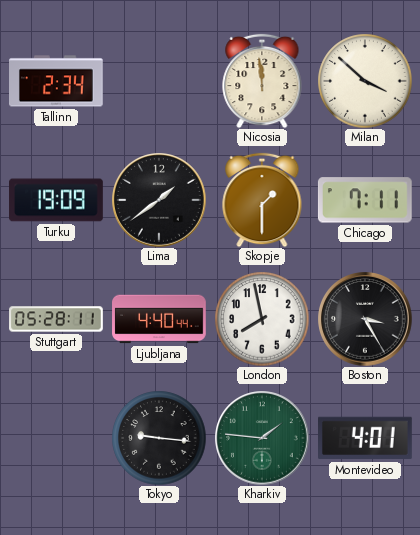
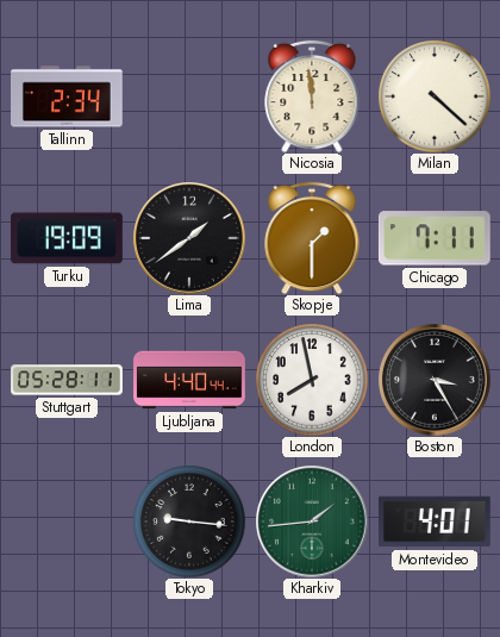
Milan: 3:52 -> 4:22
Kharkiv: 1:46 -> 1:44
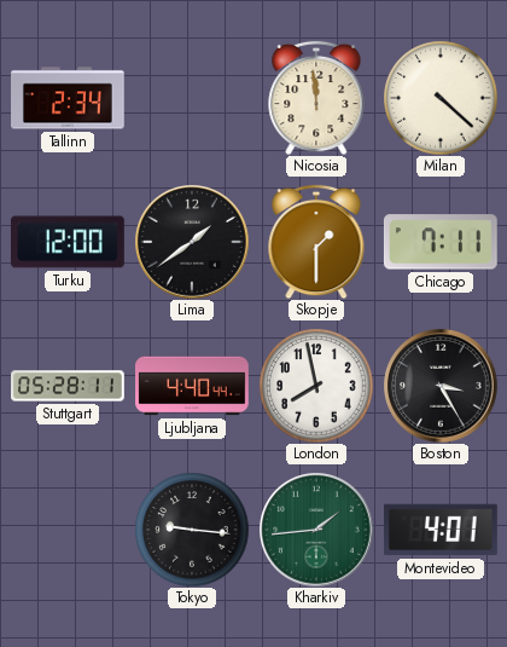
Turku: 19:09 -> 12:00
